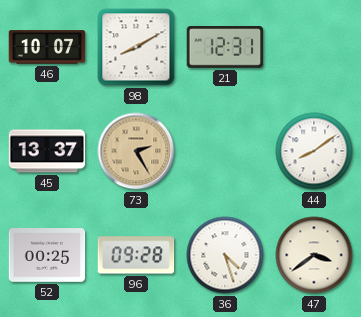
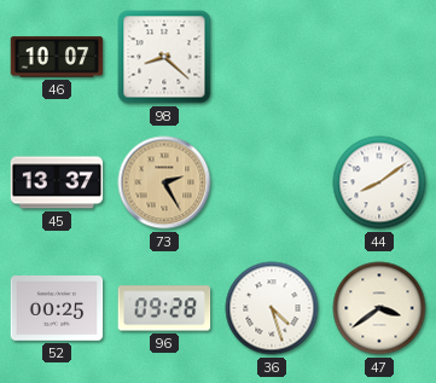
98: 8:10 -> 8:22
21: 12:31 -> none
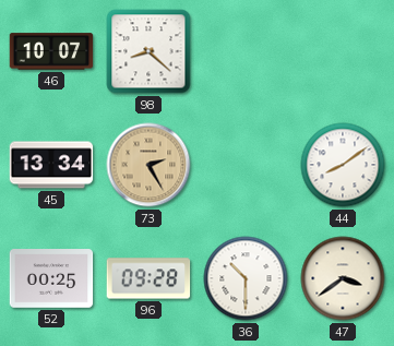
45: 13:37 -> 13:34
36: 4:27 -> 10:30
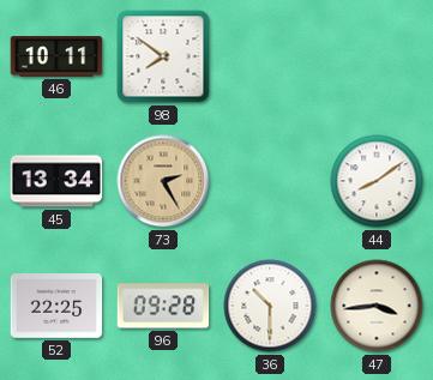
46: 10:07 -> 10:11
98: 8:22 -> 7:51
52: 00:25 -> 22:25
47: 3:39 -> 3:44
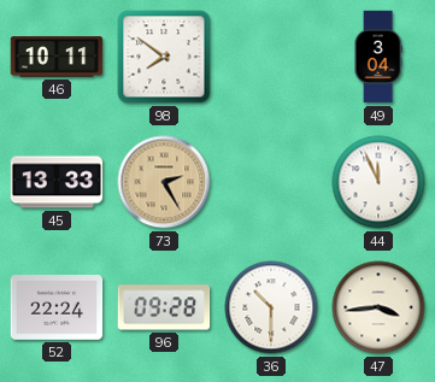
49: none -> 3:04
45: 13:34 -> 13:33
44: 8:09 -> 11:56
52: 22:25 -> 22:24
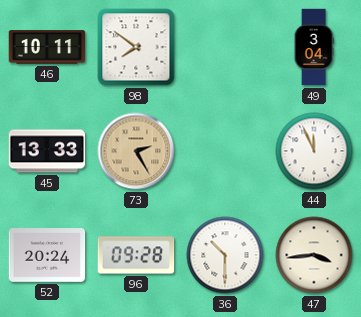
52: 22:24 -> 20:24
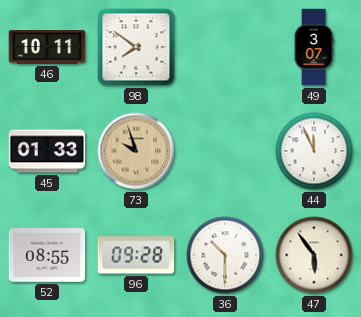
49: 3:04 -> 3:07
45: 13:33 -> 01:33
73: 2:25 -> 9:57
52: 20:24 -> 08:55
47: 3:44 -> 5:54
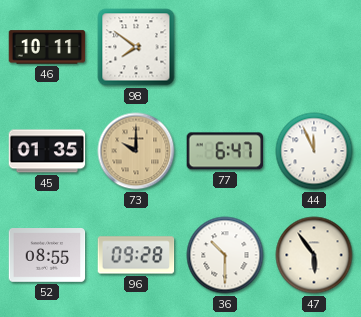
49: 3:07 -> none
45: 01:33 -> 01:35
73: 9:57 -> 10:00
77: none -> 6:47
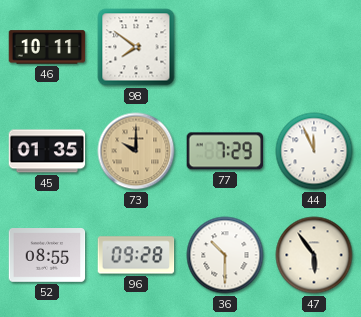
77: 6:47 -> 7:29
